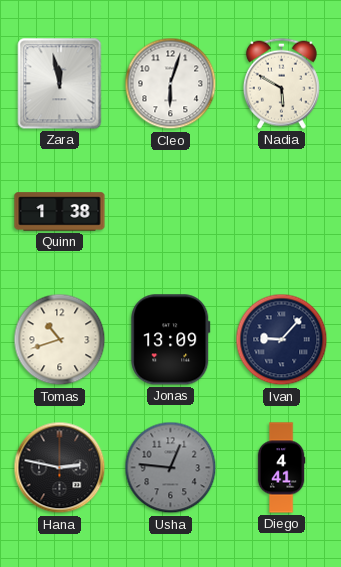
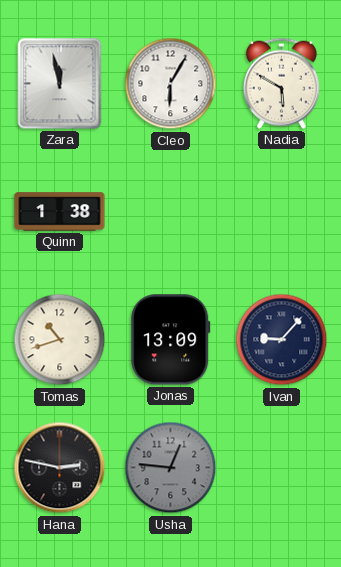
Cleo: 6:03 -> 6:05
Diego: 4:41 -> none
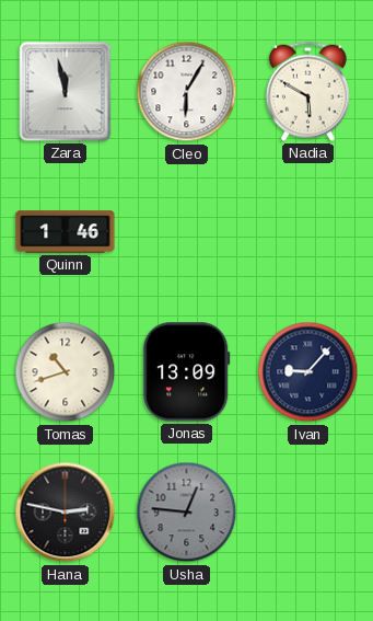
Quinn: 1:38 -> 1:46
